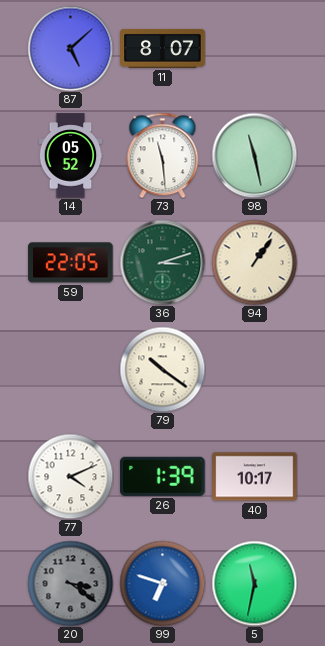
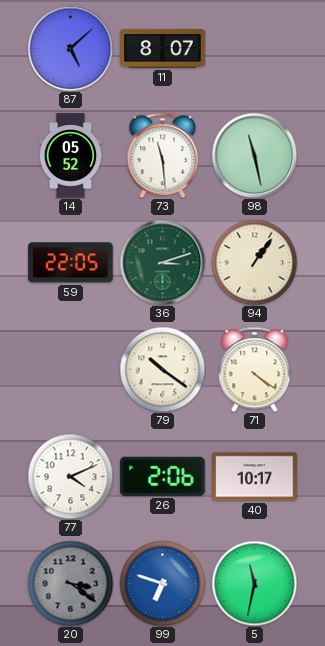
71: none -> 4:21
26: 1:39 -> 2:06
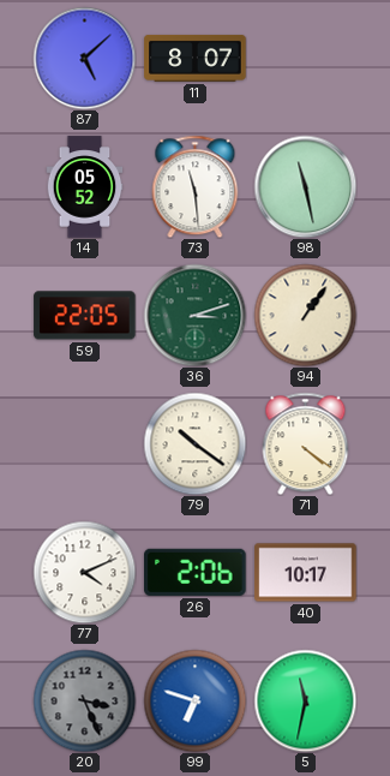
20: 3:21 -> 3:26
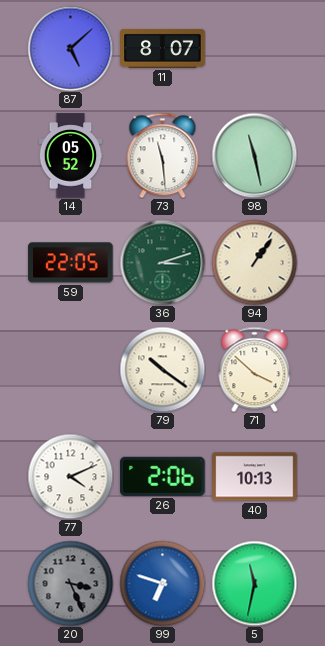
71: 4:21 -> 3:52
40: 10:17 -> 10:13
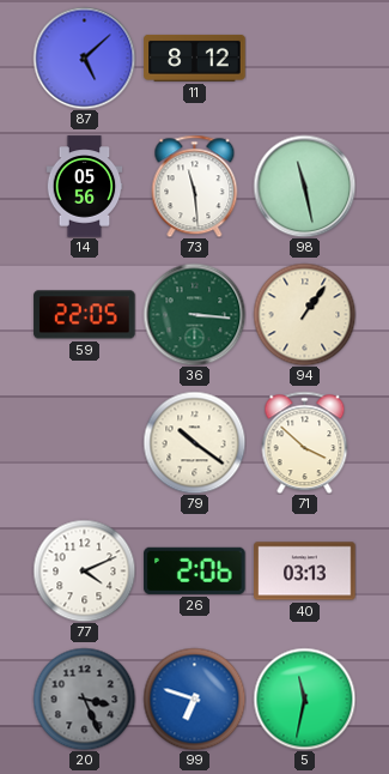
11: 8:07 -> 8:12
14: 05:52 -> 05:56
36: 3:12 -> 3:16
40: 10:13 -> 03:13
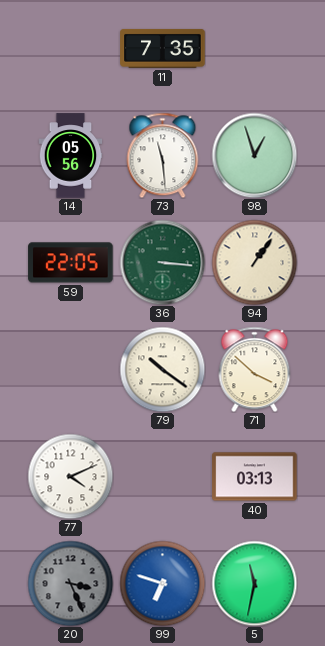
87: 5:08 -> none
11: 8:12 -> 7:35
98: 11:28 -> 12:57
26: 2:06 -> none
